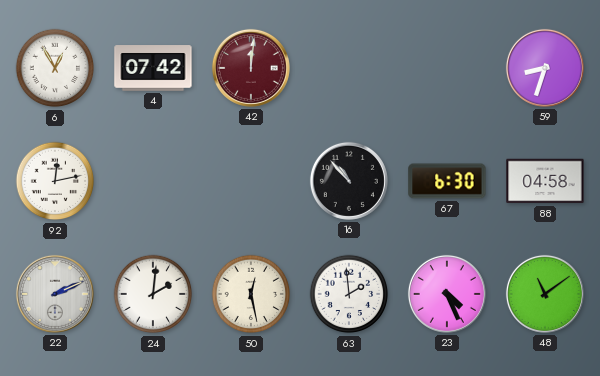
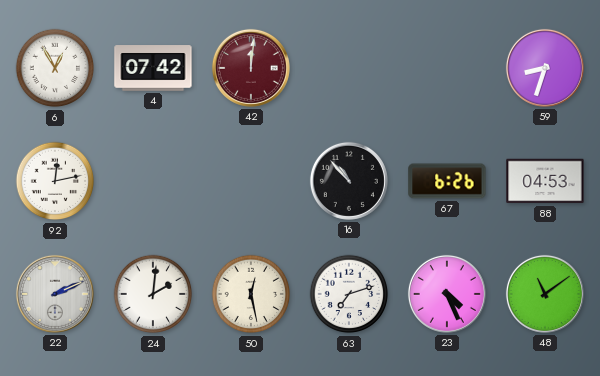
67: 6:30 -> 6:26
88: 04:58 -> 04:53
63: 1:59 -> 7:12
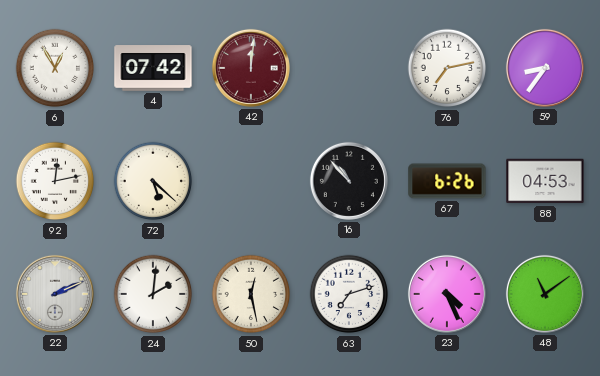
76: none -> 7:13
59: 8:33 -> 8:36
72: none -> 5:22
